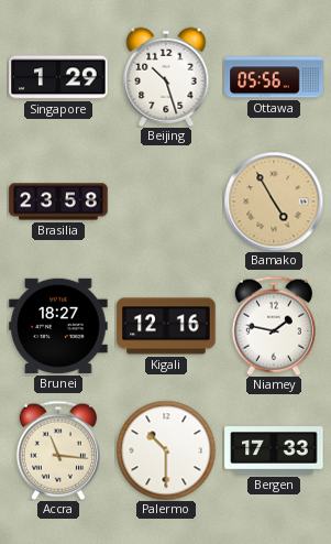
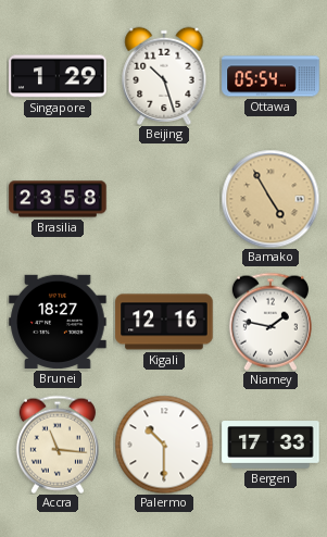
Ottawa: 05:56 -> 05:54
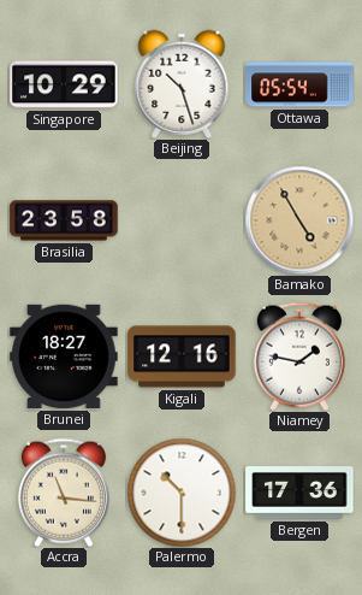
Singapore: 1:29 -> 10:29
Bergen: 17:33 -> 17:36
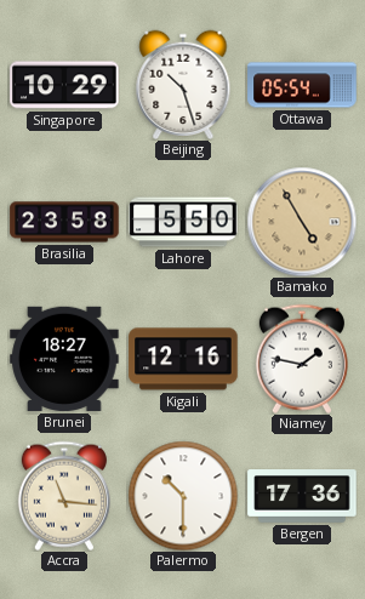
Lahore: none -> 5:50
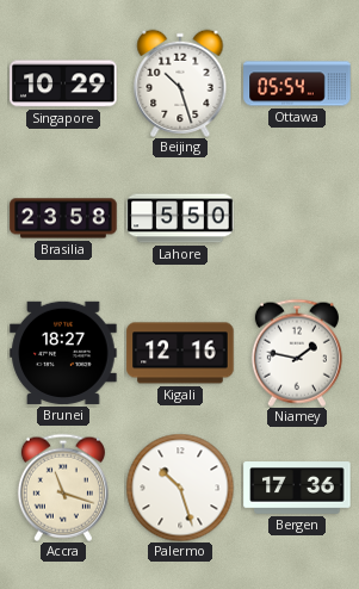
Bamako: 4:55 -> none
Accra: 11:16 -> 11:18
Palermo: 10:30 -> 10:27
